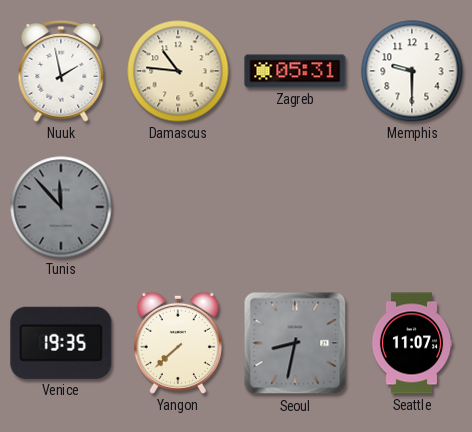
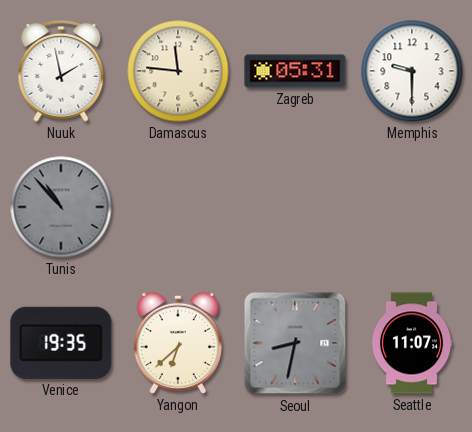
Damascus: 10:46 -> 11:46
Tunis: 11:53 -> 10:53
Yangon: 7:38 -> 6:38
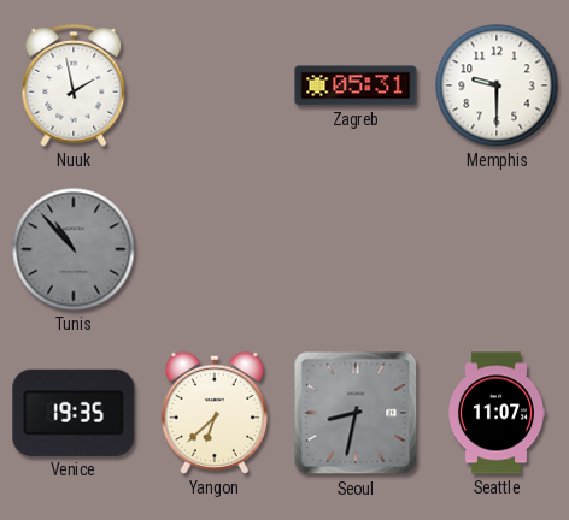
Damascus: 11:46 -> none
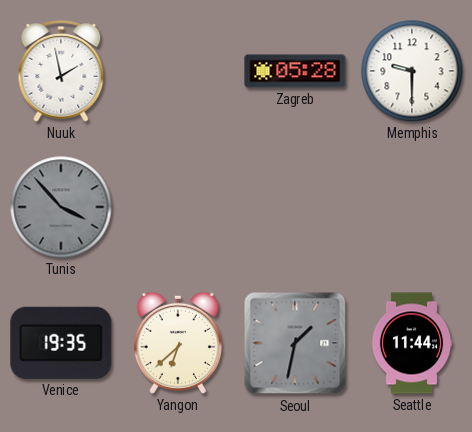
Zagreb: 05:31 -> 05:28
Tunis: 10:53 -> 3:53
Seoul: 8:32 -> 1:32
Seattle: 11:07 -> 11:44
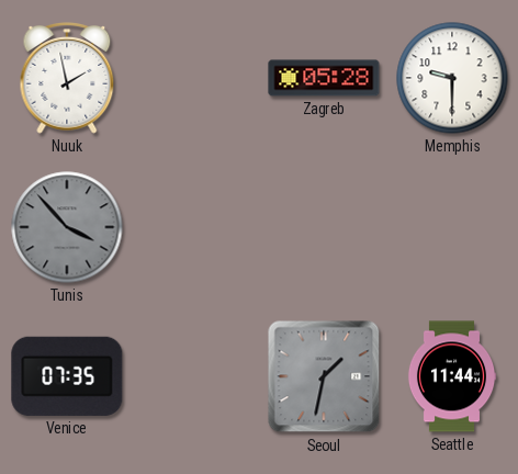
Venice: 19:35 -> 07:35
Yangon: 6:38 -> none
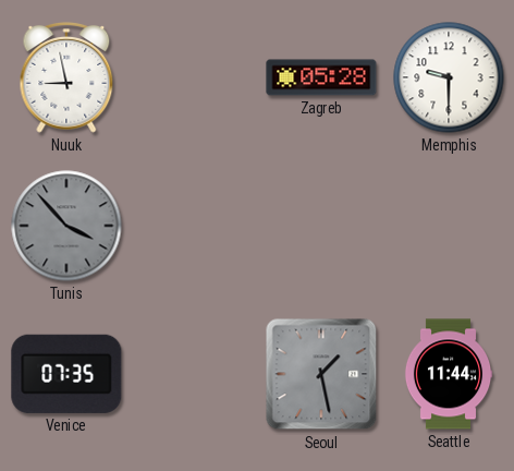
Nuuk: 1:58 -> 8:58
Seoul: 1:32 -> 1:28
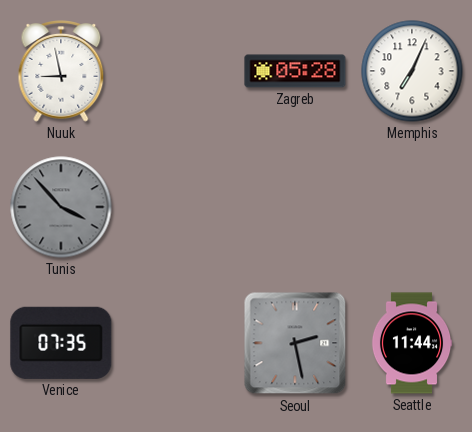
Memphis: 9:30 -> 7:04
Seoul: 1:28 -> 2:28
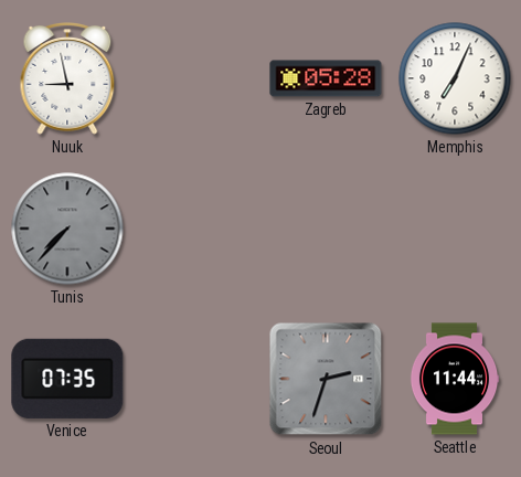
Tunis: 3:53 -> 7:37
Seoul: 2:28 -> 2:33
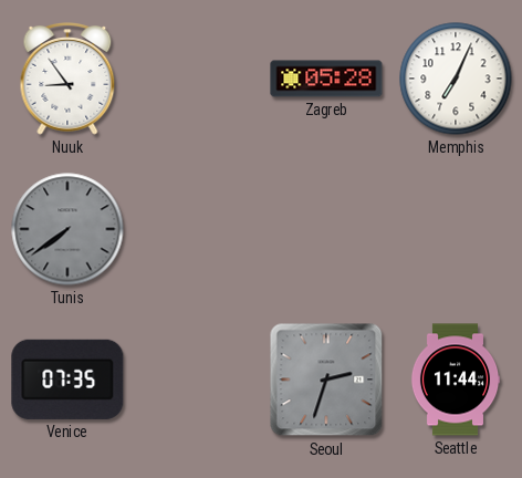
Nuuk: 8:58 -> 8:54
Tunis: 7:37 -> 7:39
